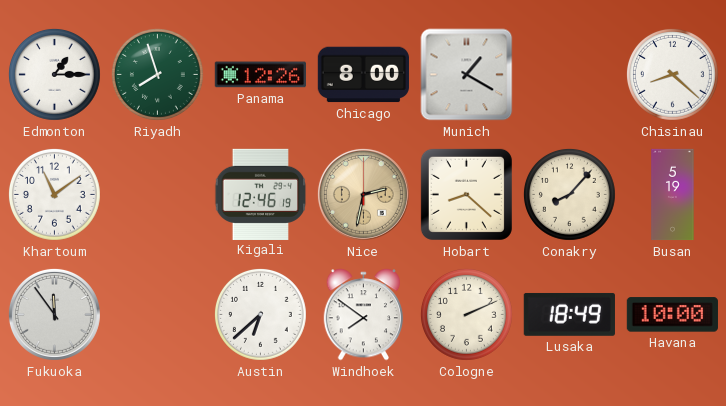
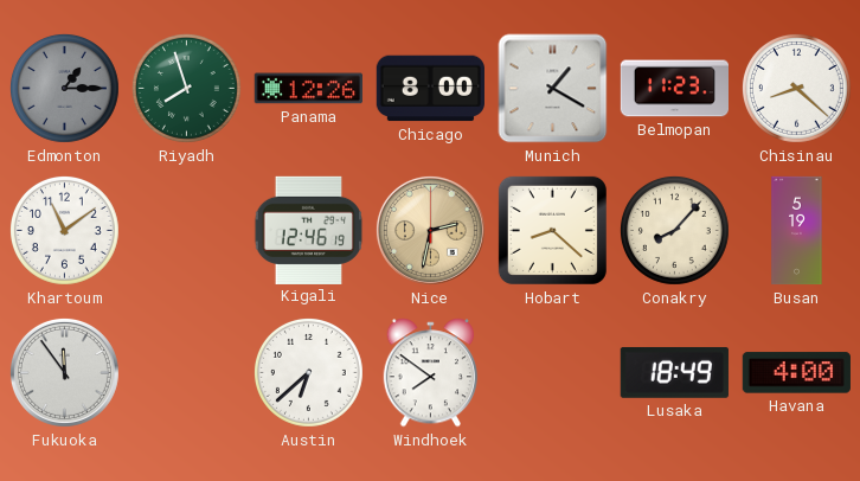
Edmonton dial: white -> grey
Belmopan: none -> 11:23
Cologne: 2:11 -> none
Havana: 10:00 -> 4:00
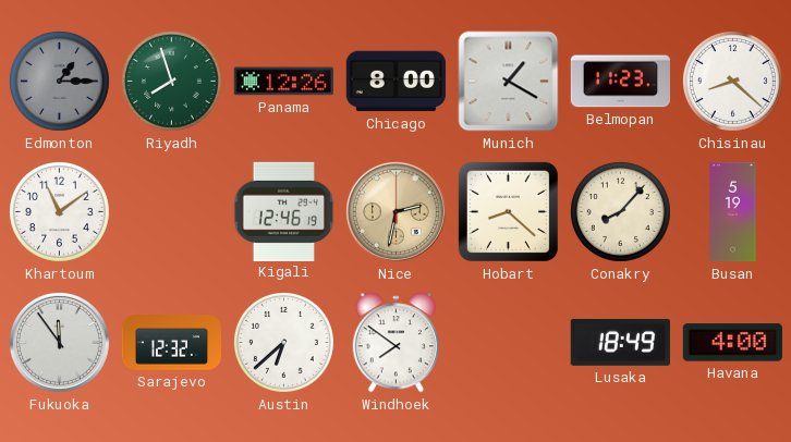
Sarajevo: none -> 12:32
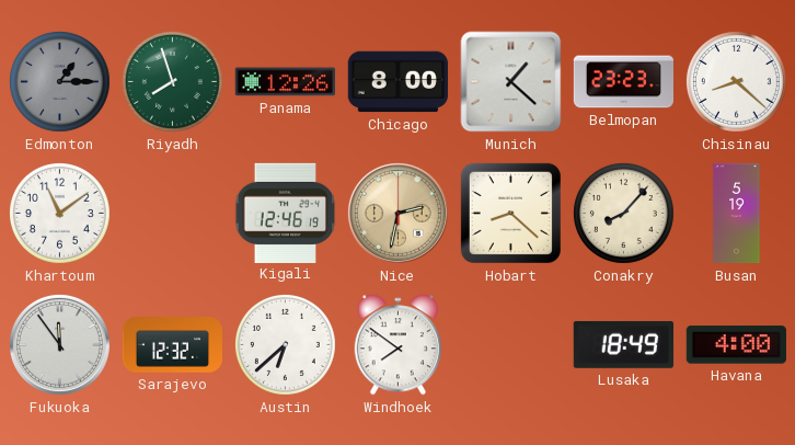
Munich: 1:20 -> 1:22
Belmopan: 11:23 -> 23:23
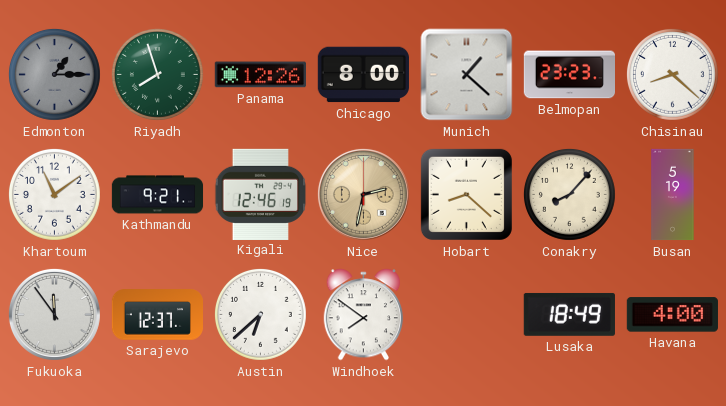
Kathmandu: none -> 9:21
Sarajevo: 12:32 -> 12:37
